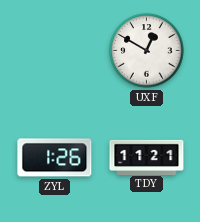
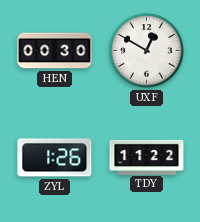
HEN: none -> 00:30
TDY: 11:21 -> 11:22
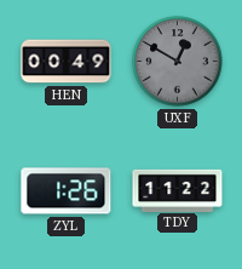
HEN: 00:30 -> 00:49
UXF dial: white -> grey
